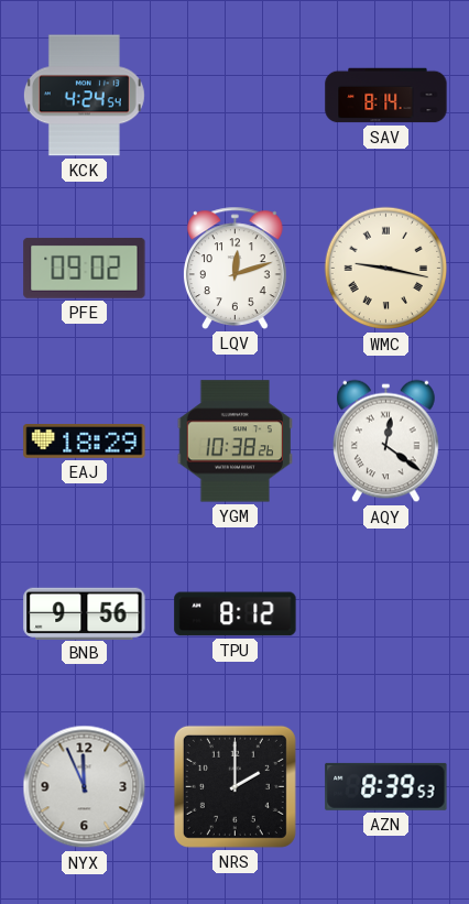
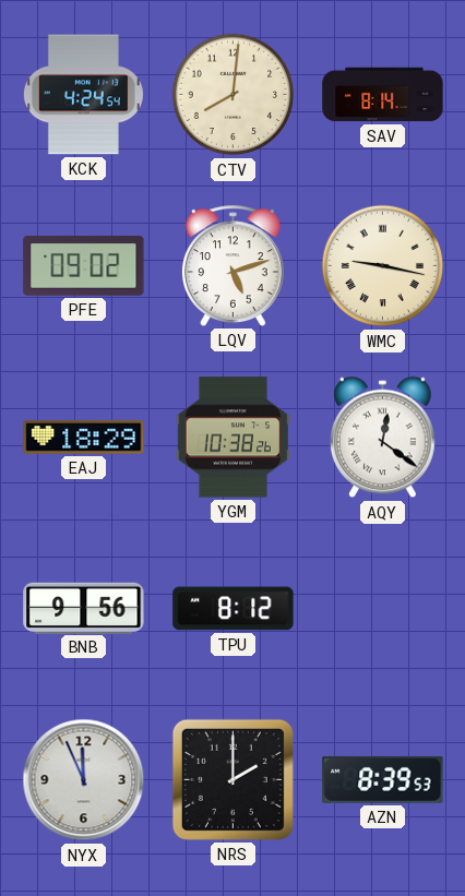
CTV: none -> 8:01
LQV: 12:12 -> 5:12
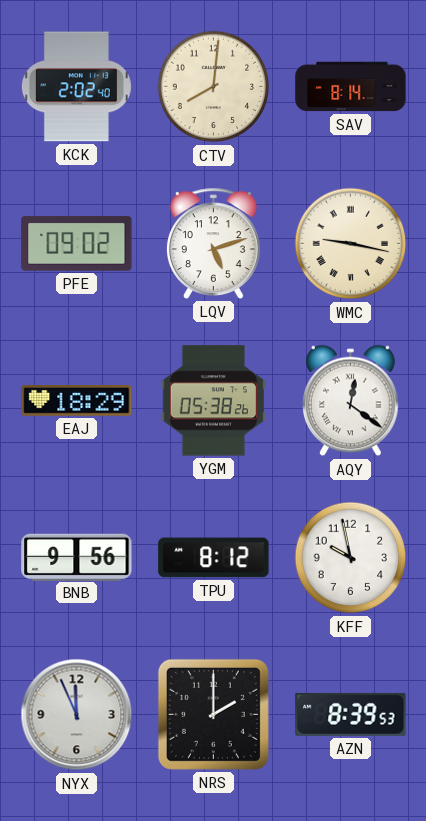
KCK: 4:24 -> 2:02
YGM: 10:38 -> 05:38
KFF: none -> 9:58
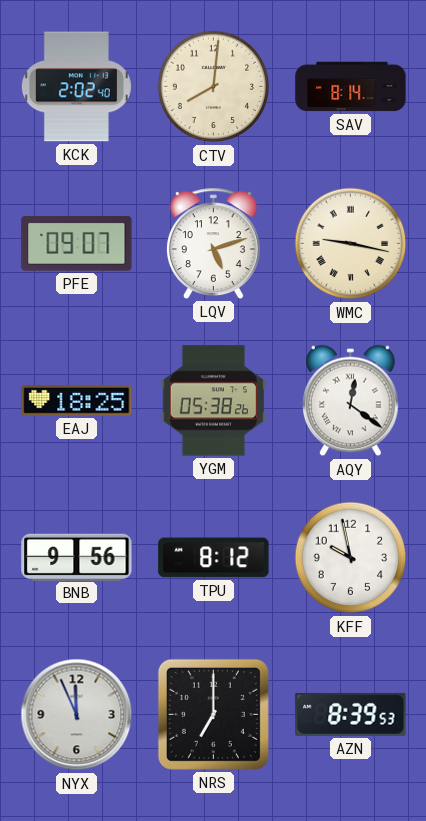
PFE: 09:02 -> 09:07
EAJ: 18:29 -> 18:25
NRS: 2:00 -> 7:00
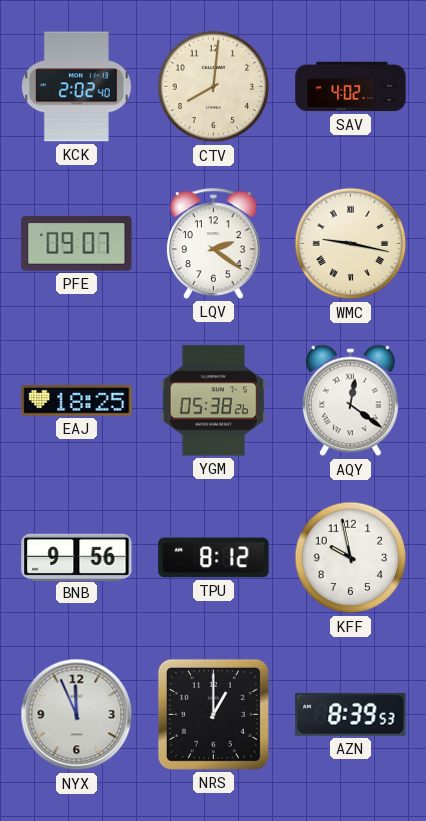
SAV: 8:14 -> 4:02
LQV: 5:12 -> 2:21
NRS: 7:00 -> 1:00
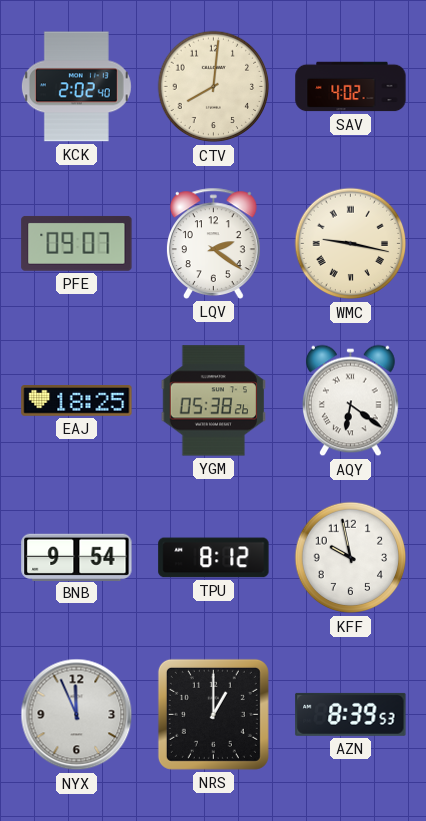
AQY: 12:21 -> 6:21
BNB: 9:56 -> 9:54
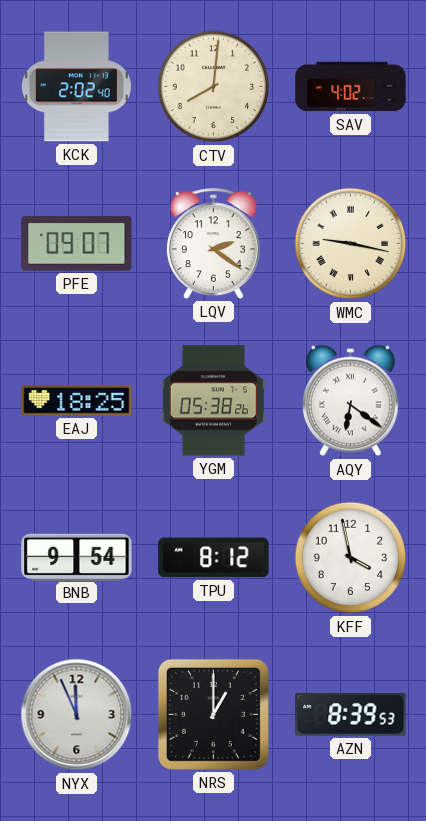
KFF: 9:58 -> 3:58
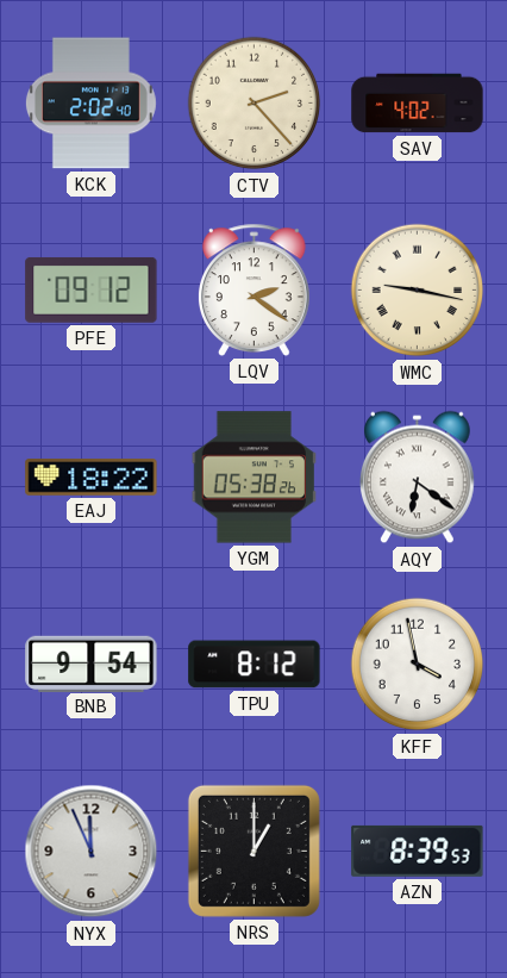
CTV: 8:01 -> 2:23
PFE: 09:07 -> 09:12
EAJ: 18:25 -> 18:22
